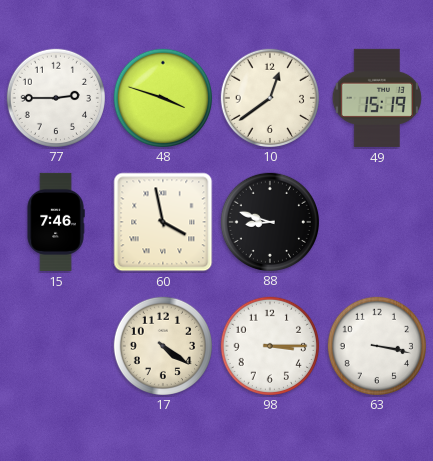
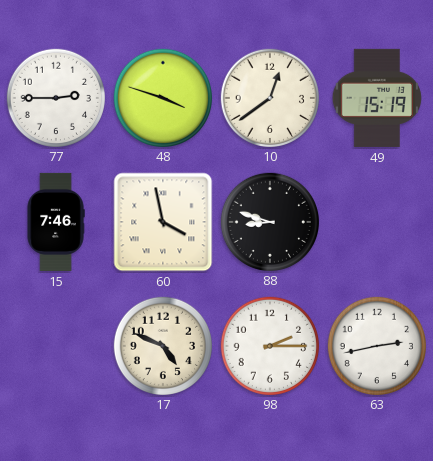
17: 4:21 -> 4:49
98: 3:15 -> 2:15
63: 3:17 -> 2:43
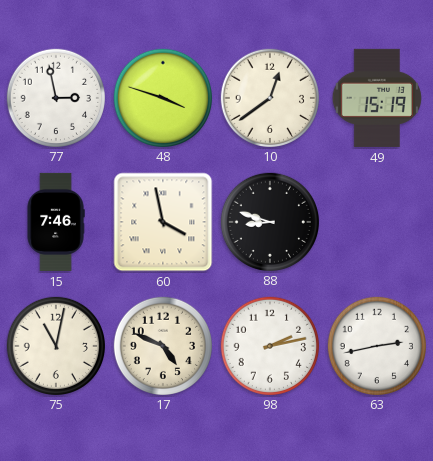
77: 2:45 -> 2:58
75: none -> 11:02
98: 2:15 -> 2:13
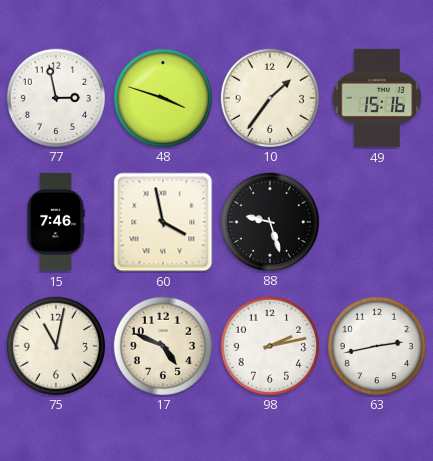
10: 12:39 -> 1:36
49: 15:19 -> 15:16
88: 8:48 -> 9:27
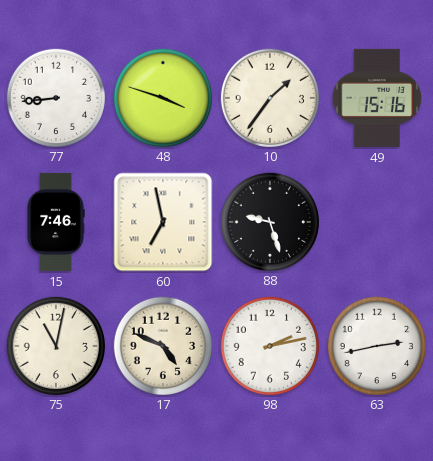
77: 2:58 -> 8:44
60: 3:58 -> 6:58
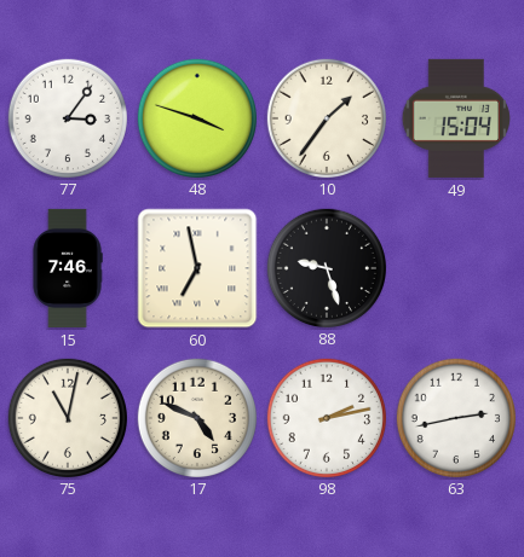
77: 8:44 -> 3:06
49: 15:16 -> 15:04
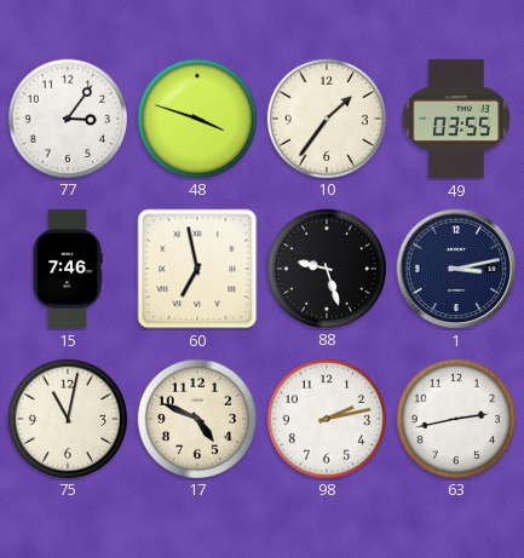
49: 15:04 -> 03:55
1: none -> 3:13
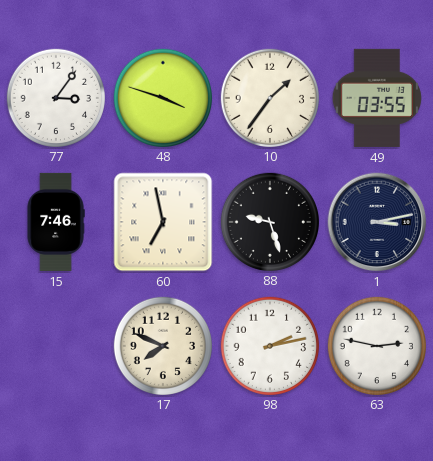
75: 11:02 -> none
17: 4:49 -> 7:49
63: 2:43 -> 2:47
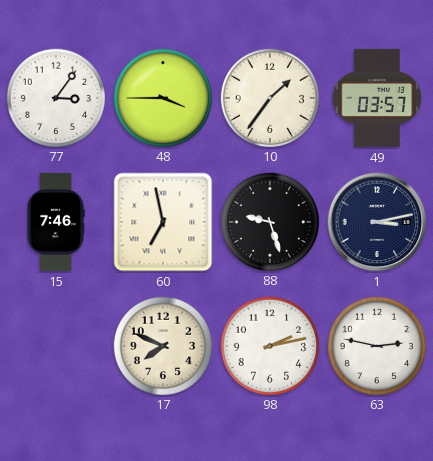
48: 3:48 -> 3:45
49: 03:55 -> 03:57
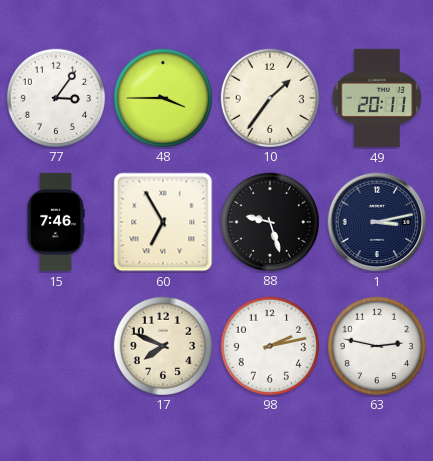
49: 03:57 -> 20:11
60: 6:58 -> 6:55
